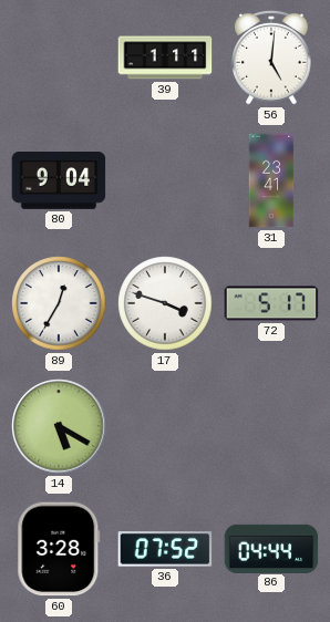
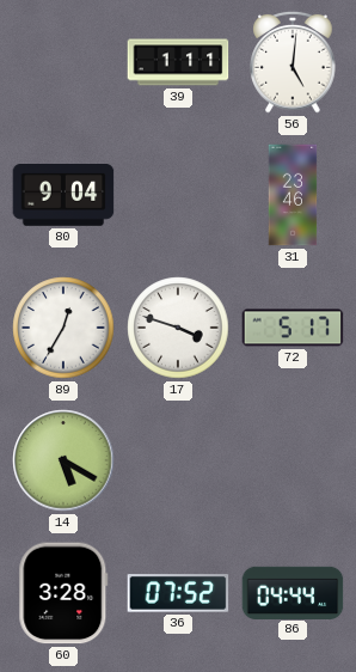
31: 23:41 -> 23:46
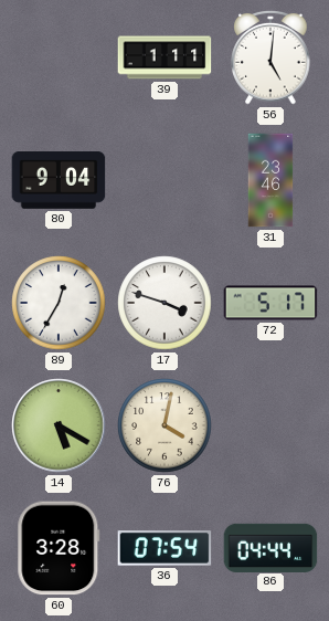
76: none -> 4:02
36: 07:52 -> 07:54
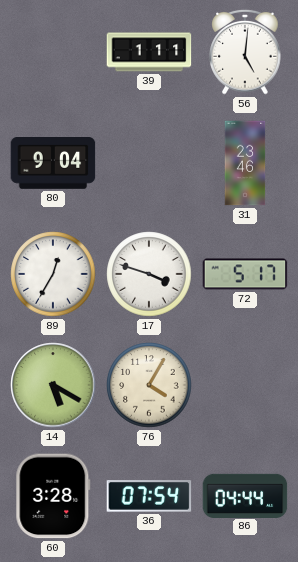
76: 4:02 -> 4:05
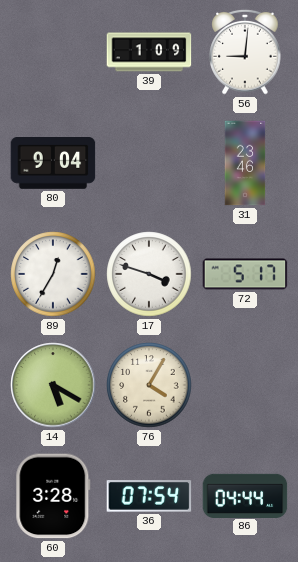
39: 1:11 -> 1:09
56: 5:01 -> 9:01
